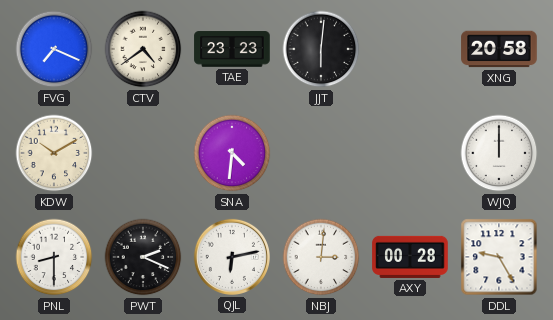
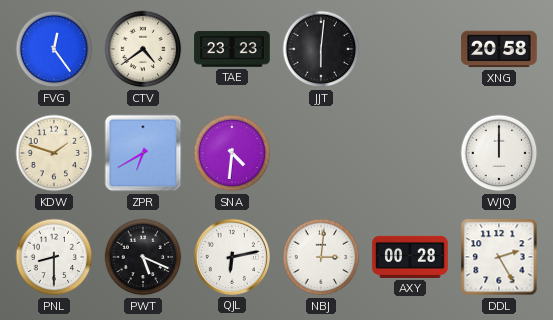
FVG: 7:19 -> 12:24
KDW: 10:10 -> 1:48
ZPR: none -> 6:40
PWT: 2:19 -> 5:19
DDL: 9:25 -> 2:25
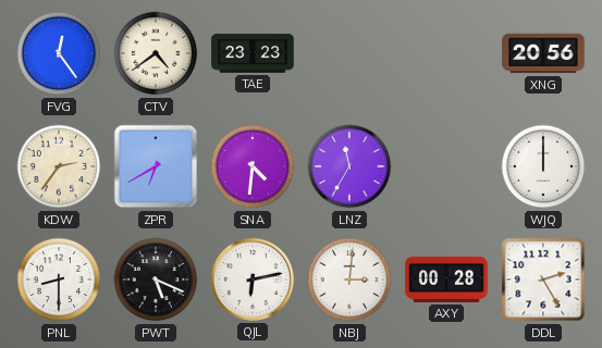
JJT: 6:01 -> none
XNG: 20:58 -> 20:56
KDW: 1:48 -> 2:36
LNZ: none -> 11:35
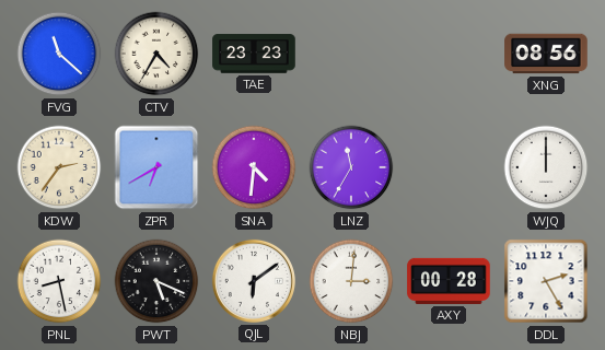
FVG: 12:24 -> 11:22
CTV: 4:39 -> 4:35
XNG: 20:56 -> 08:56
PNL: 8:30 -> 8:28
QJL: 6:13 -> 6:09
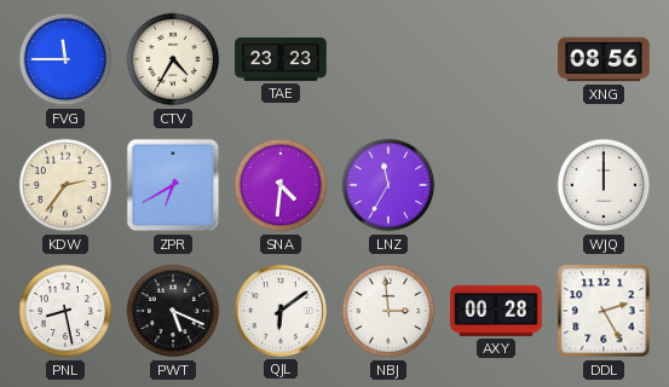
FVG: 11:22 -> 11:45
NBJ: 3:01 -> 2:59
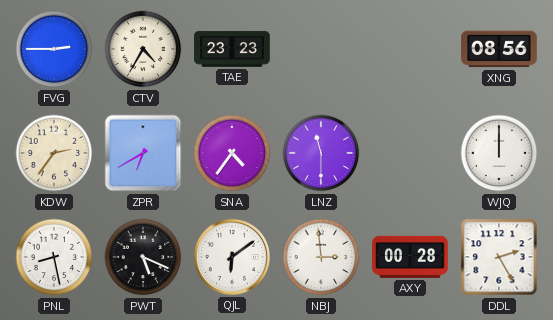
FVG: 11:45 -> 2:45
SNA: 4:31 -> 4:36
LNZ: 11:35 -> 11:30
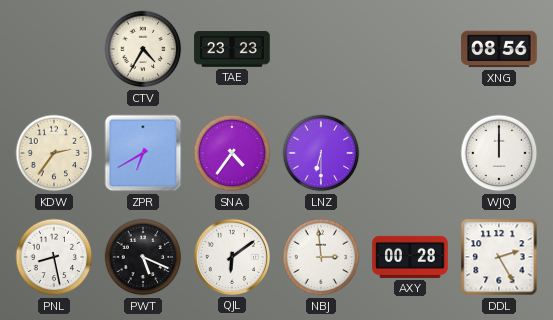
FVG: 2:45 -> none
LNZ: 11:30 -> 6:30
